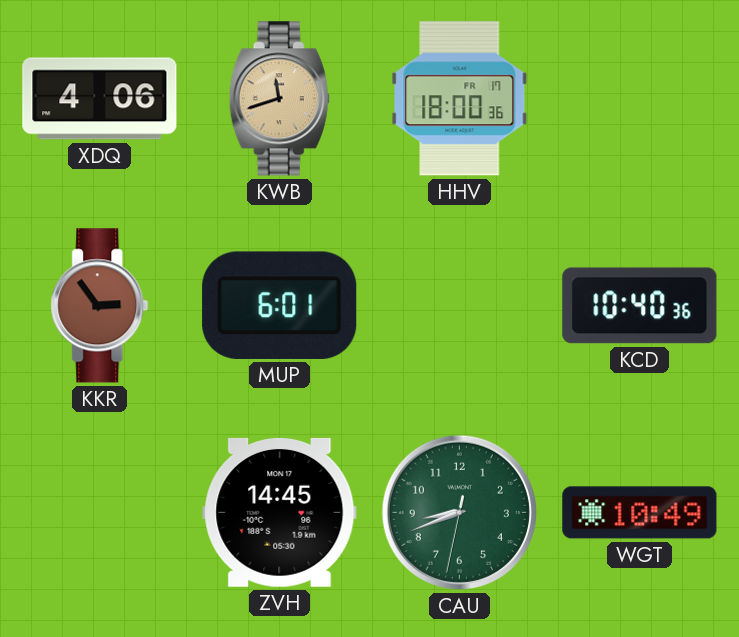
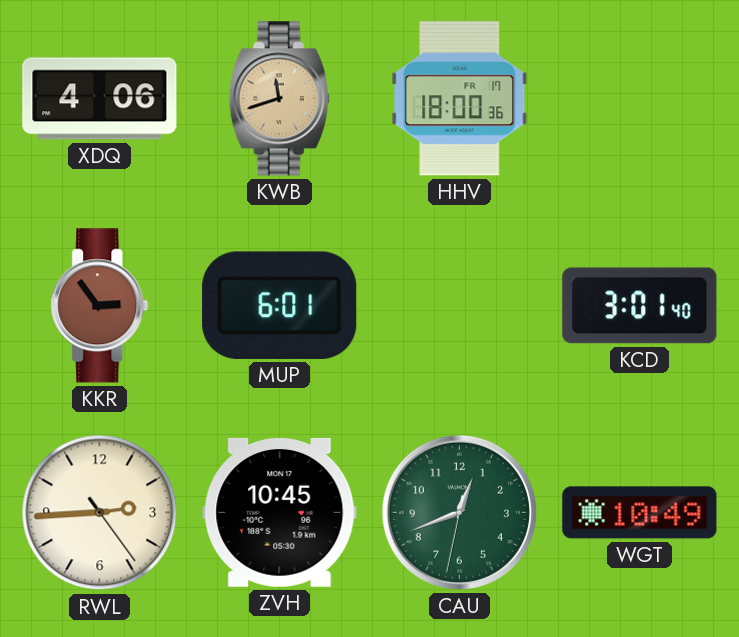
KCD: 10:40 -> 3:01
RWL: none -> 2:44
ZVH: 14:45 -> 10:45
CAU: 8:41 -> 12:41
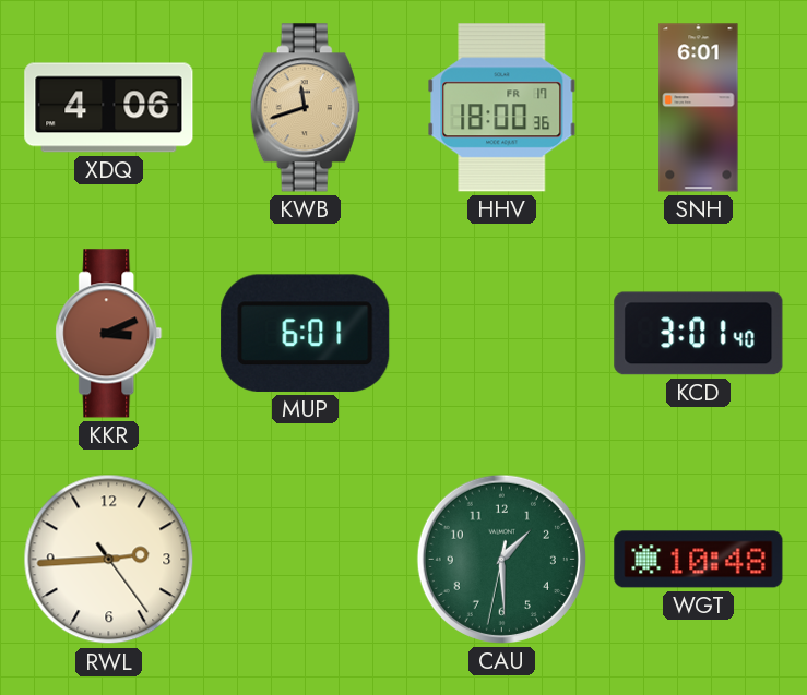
SNH: none -> 6:01
KKR: 2:54 -> 3:11
ZVH: 10:45 -> none
CAU: 12:41 -> 1:29
WGT: 10:49 -> 10:48
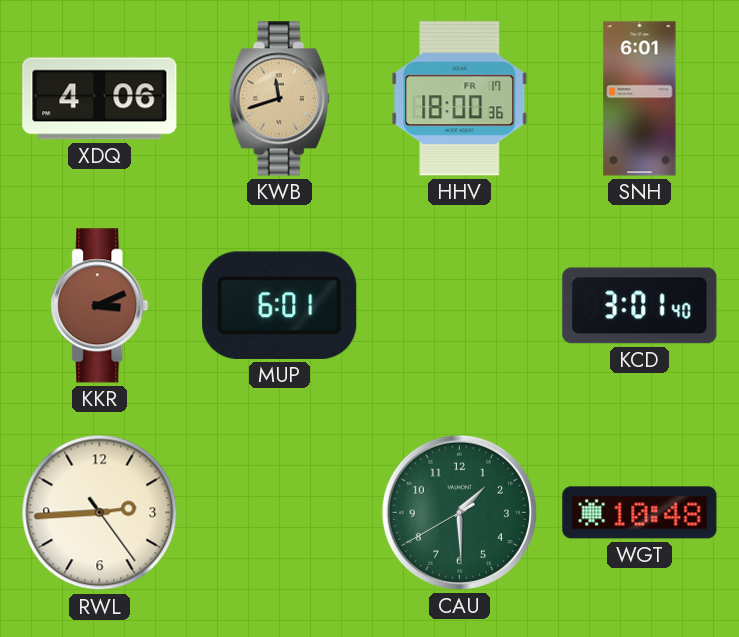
CAU: 1:29:32 -> 1:29:40
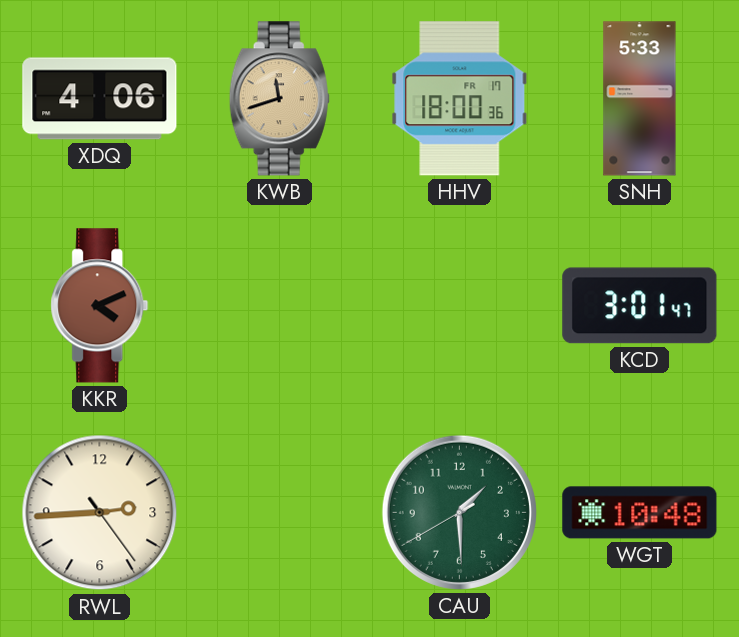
SNH: 6:01 -> 5:33
KKR: 3:11 -> 4:11
MUP: 6:01 -> none
KCD: 3:01:40 -> 3:01:47
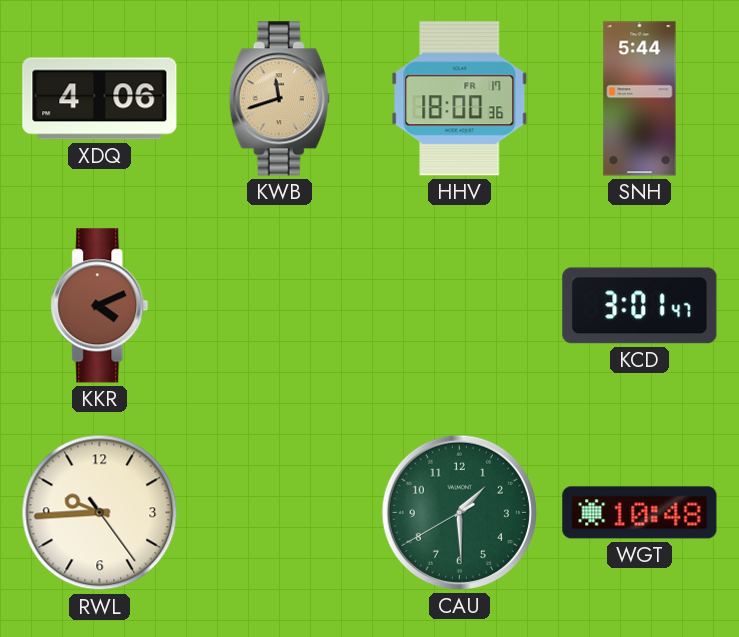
SNH: 5:33 -> 5:44
RWL: 2:44 -> 9:44
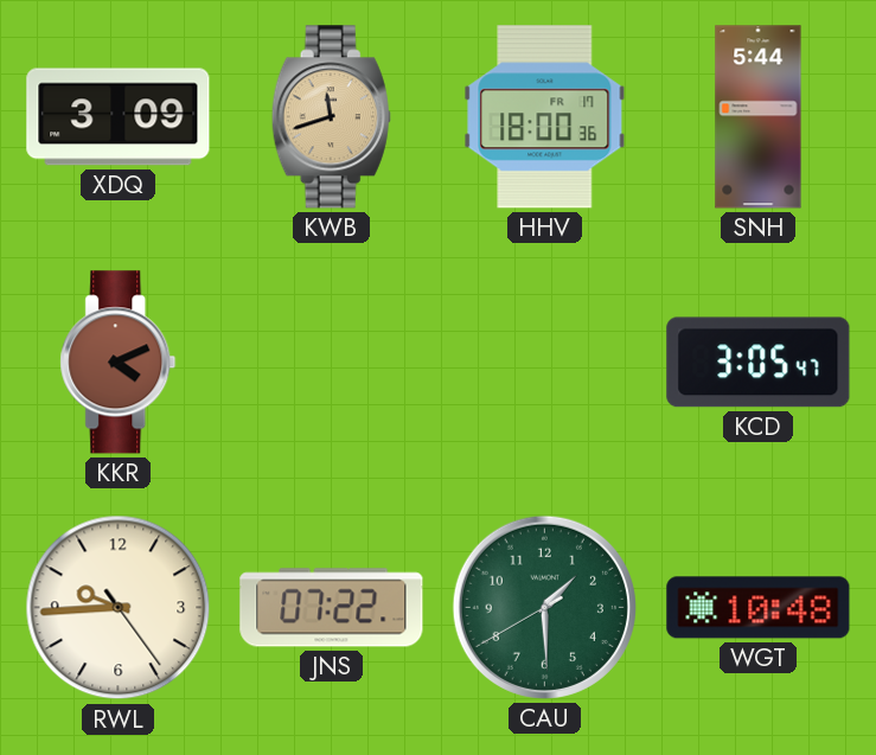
XDQ: 4:06 -> 3:09
KCD: 3:01 -> 3:05
JNS: none -> 07:22
